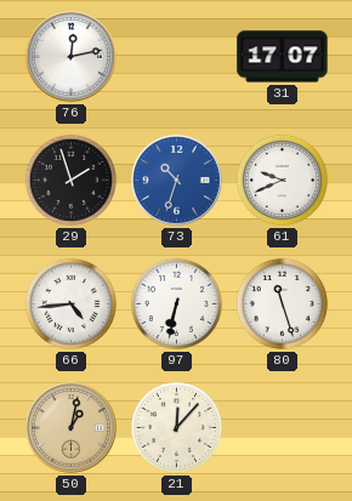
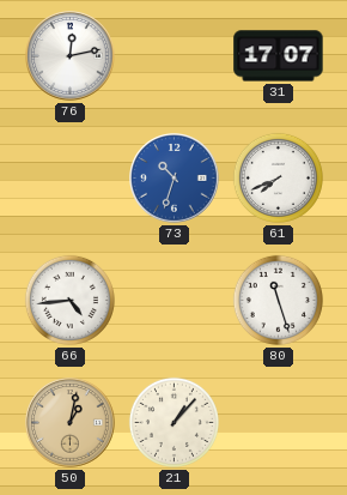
29: 1:57 -> none
61: 9:41 -> 7:41
97: 6:32 -> none
21: 12:07 -> 1:07
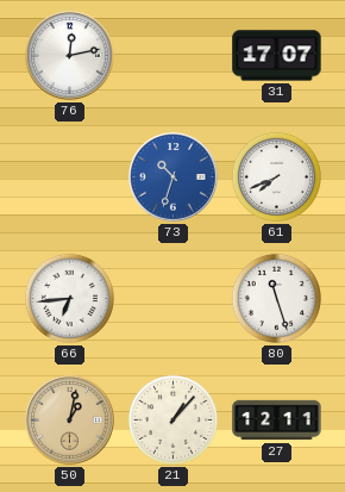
66: 4:44 -> 6:44
27: none -> 12:11
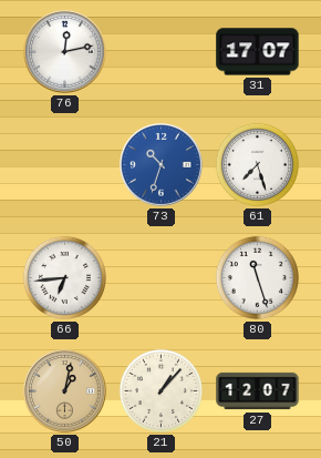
61: 7:41 -> 7:27
27: 12:11 -> 12:07
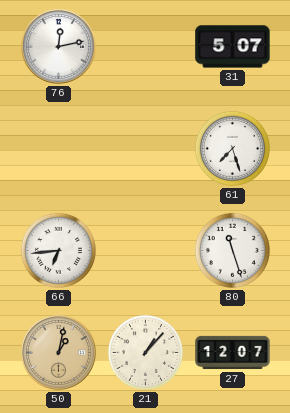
31: 17:07 -> 5:07
73: 10:33 -> none
